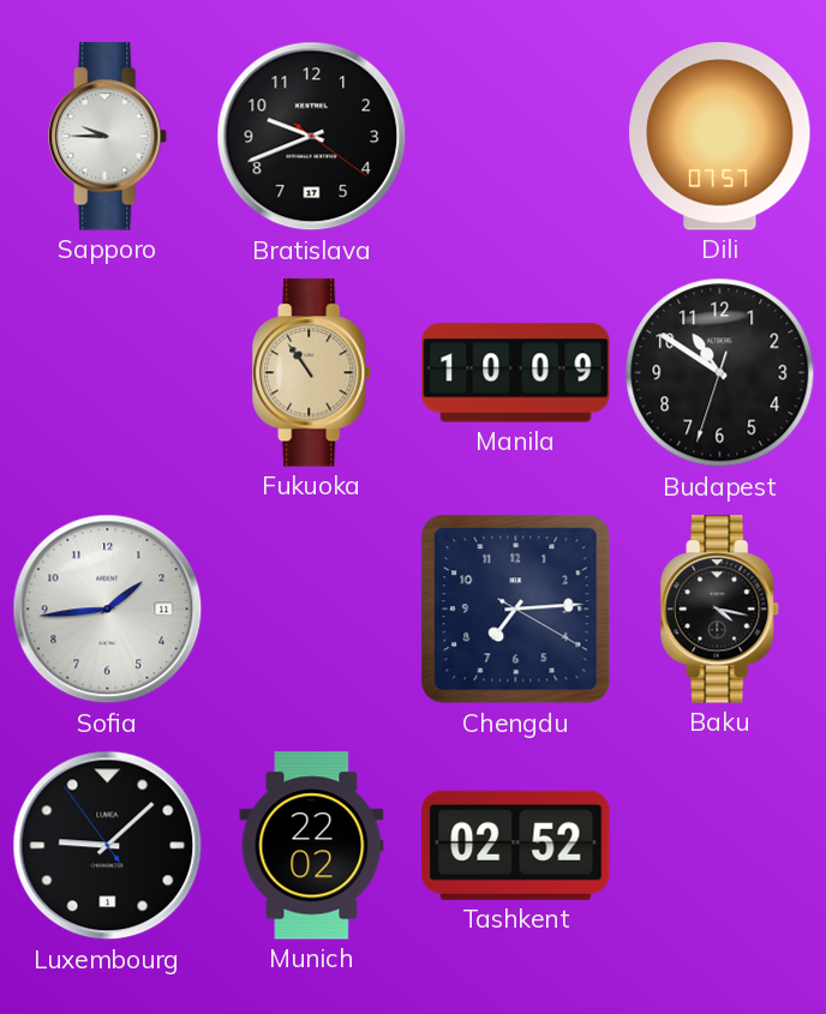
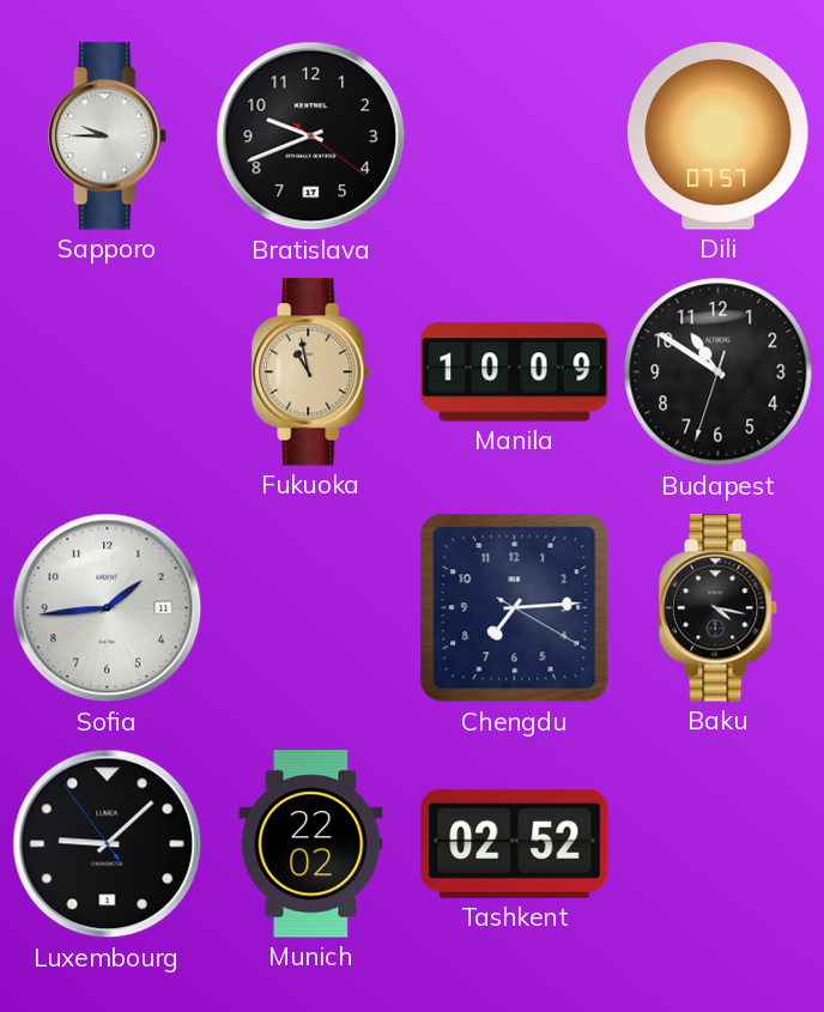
Fukuoka: 10:54 -> 10:58
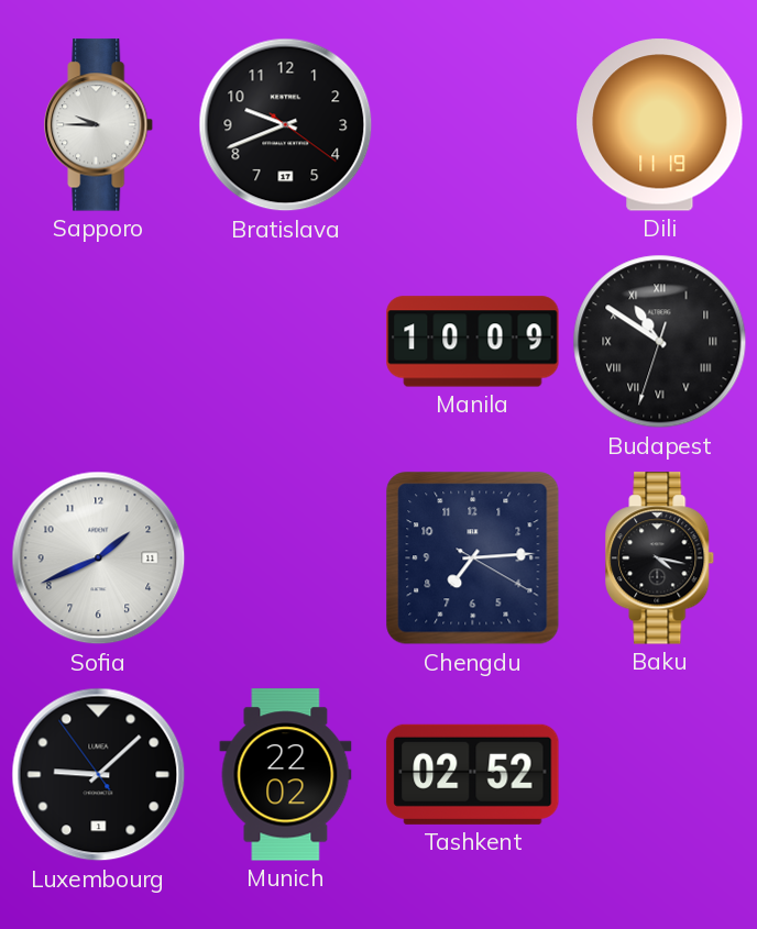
Dili: 07:57 -> 11:19
Fukuoka: 10:58 -> none
Budapest numerals: Arabic -> Roman
Sofia: 1:44 -> 1:41
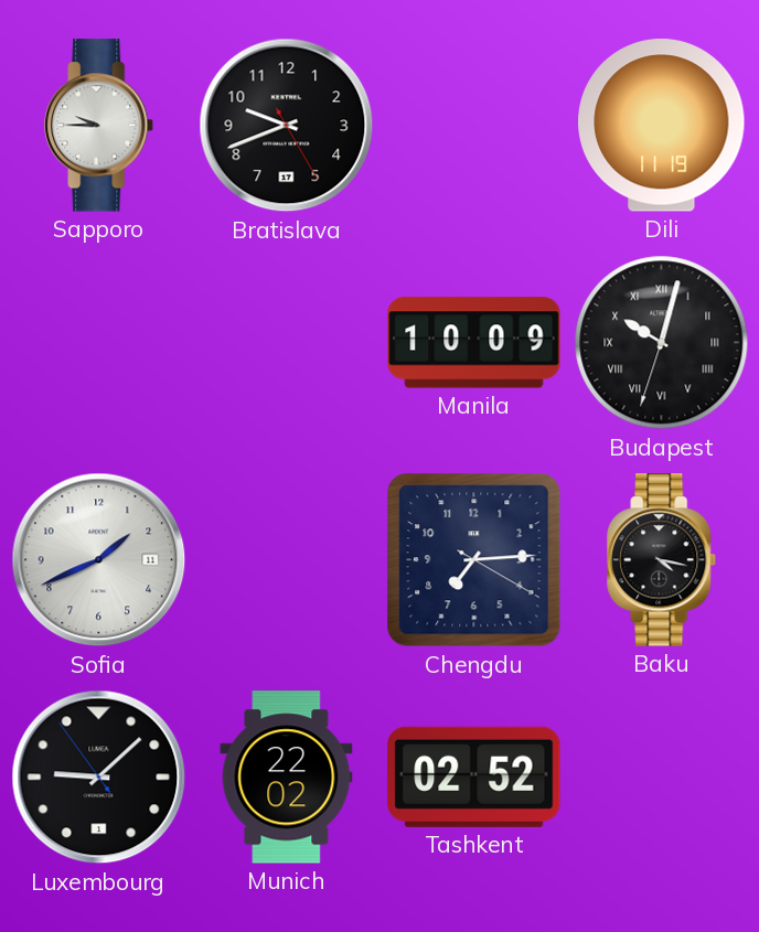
Bratislava: 9:41:21 -> 9:41:25
Budapest: 10:50 -> 10:02
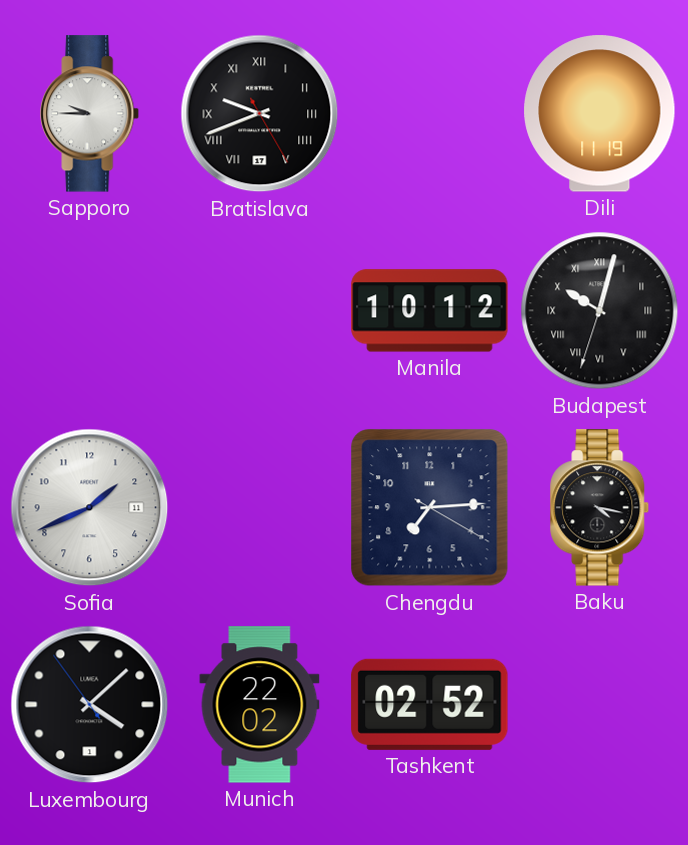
Bratislava numerals: Arabic -> Roman
Manila: 10:09 -> 10:12
Luxembourg: 9:07 -> 4:07
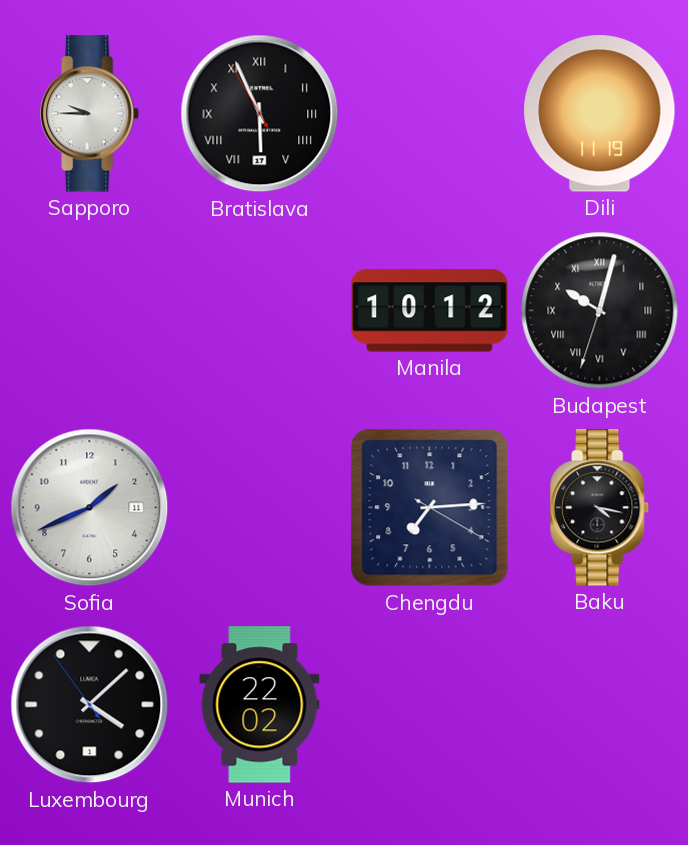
Bratislava: 9:41 -> 5:55
Tashkent: 02:52 -> none
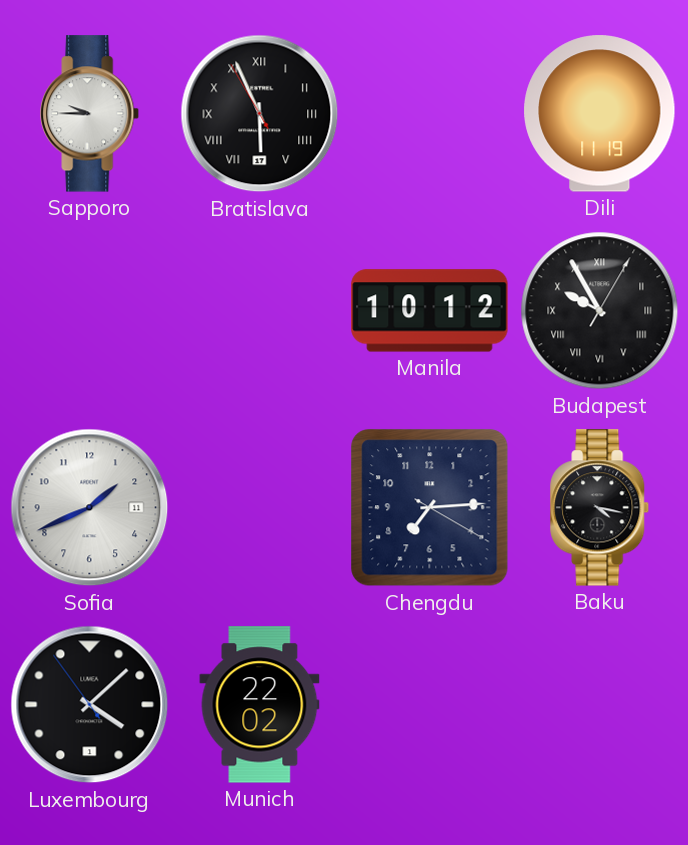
Budapest: 10:02 -> 9:55
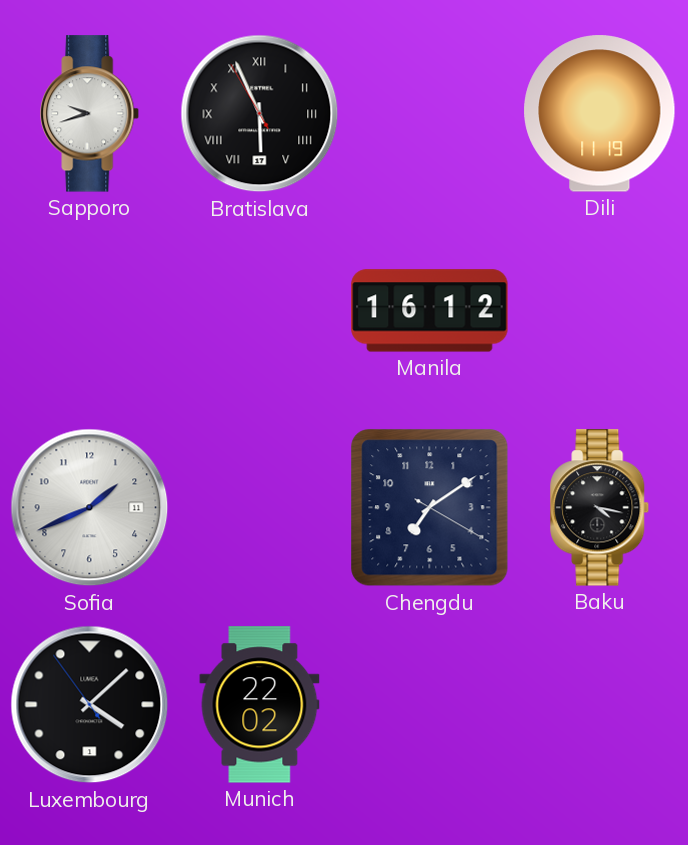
Sapporo: 9:45 -> 9:42
Manila: 10:12 -> 16:12
Budapest: 9:55 -> none
Chengdu: 7:14 -> 7:09
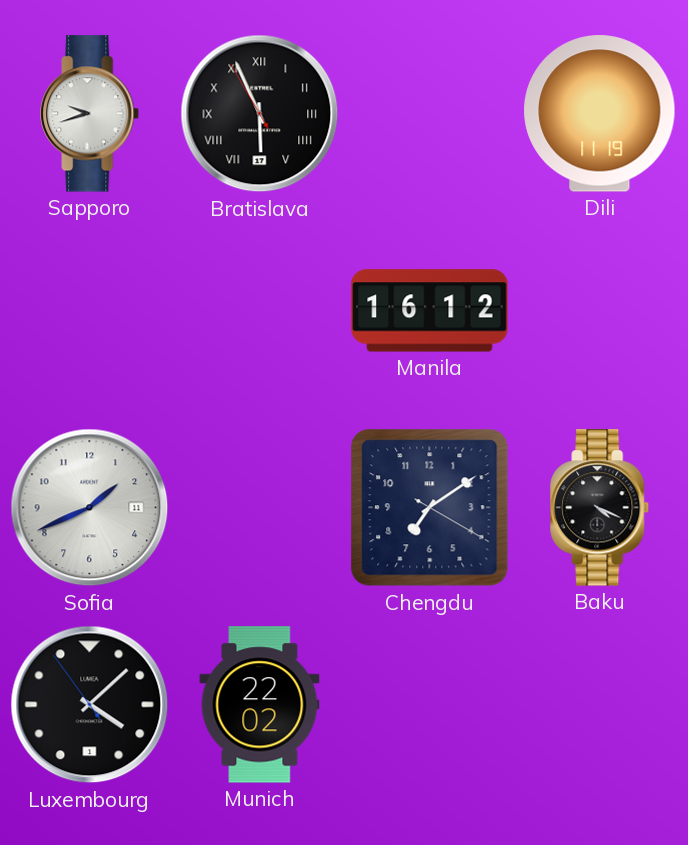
Baku: 4:17 -> 4:19
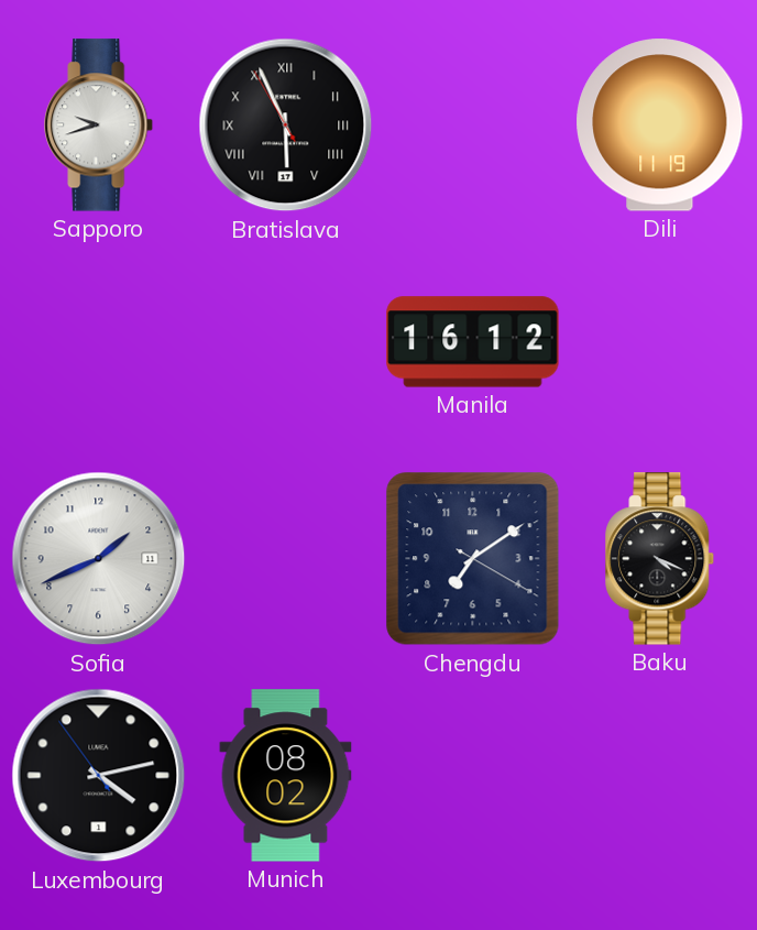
Luxembourg: 4:07 -> 4:12
Munich: 22:02 -> 08:02
